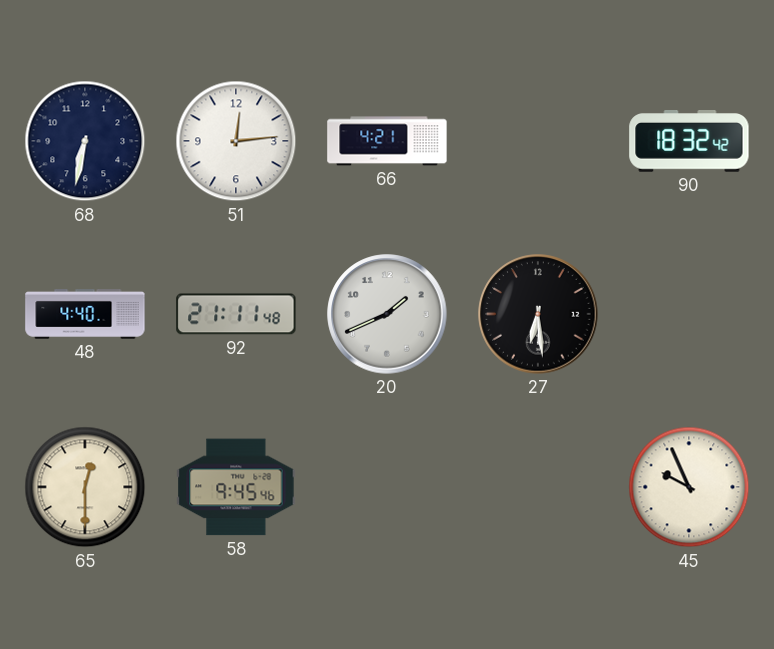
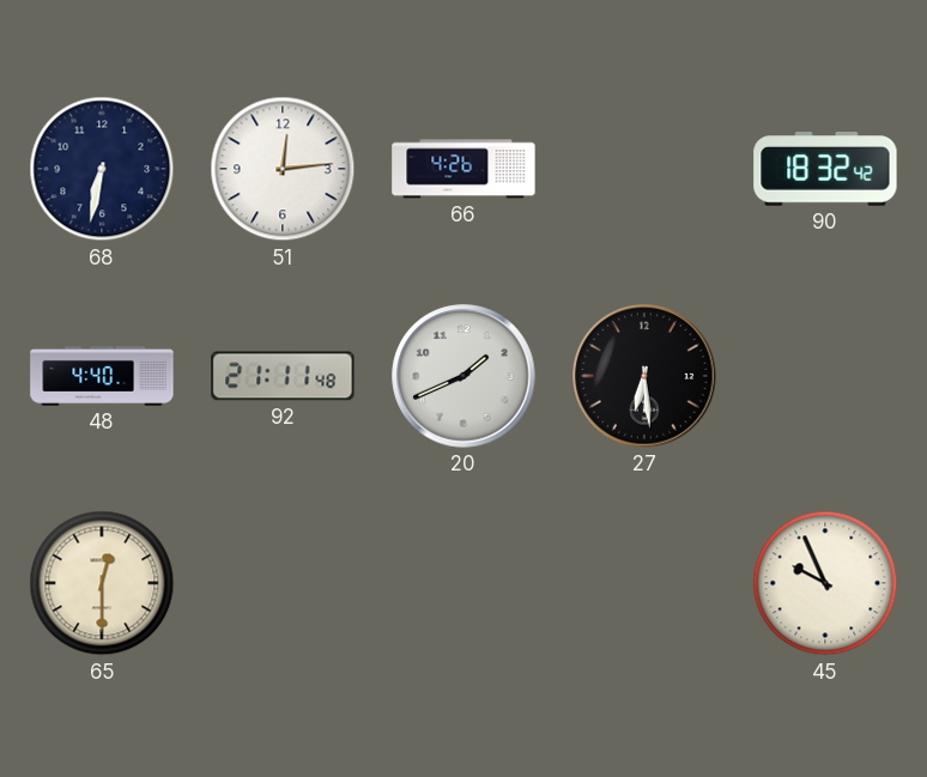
66: 4:21 -> 4:26
58: 9:45 -> none
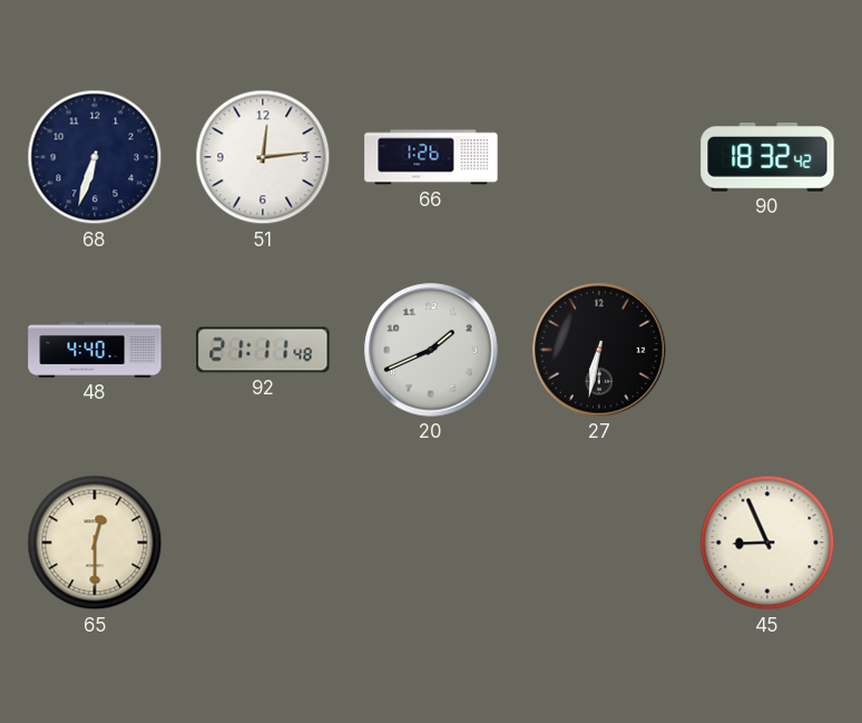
68: 6:32 -> 6:33
66: 4:26 -> 1:26
27: 6:29 -> 6:32
45: 9:56 -> 8:56
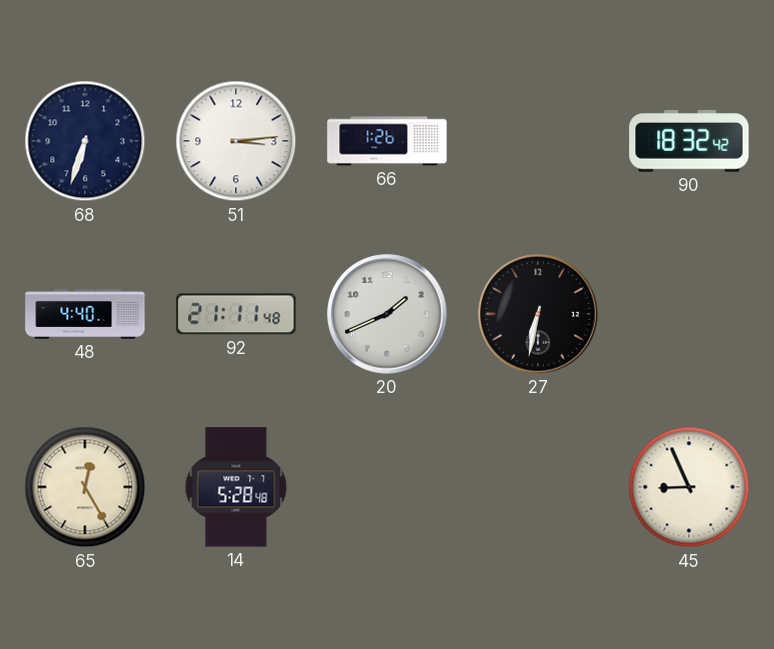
51: 12:14 -> 3:14
65: 12:30 -> 12:25
14: none -> 5:28
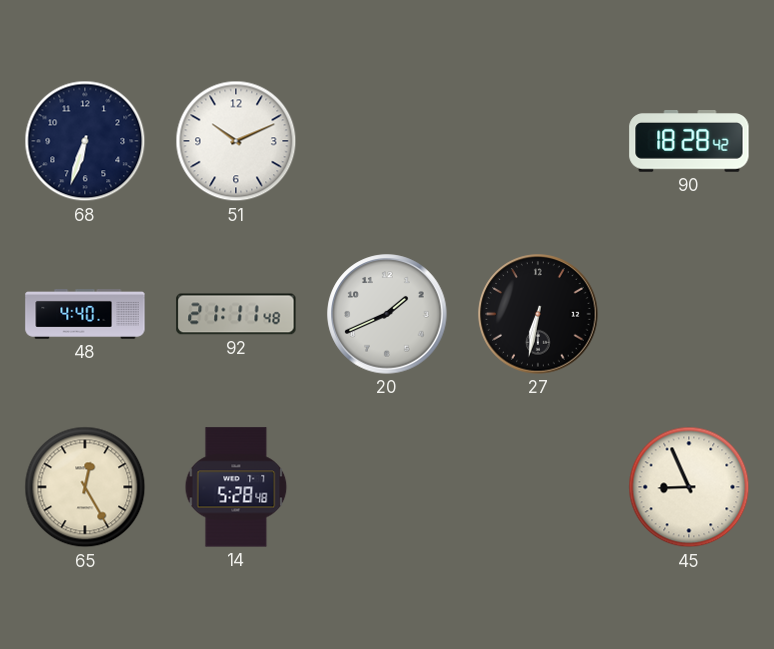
51: 3:14 -> 10:11
66: 1:26 -> none
90: 18:32 -> 18:28
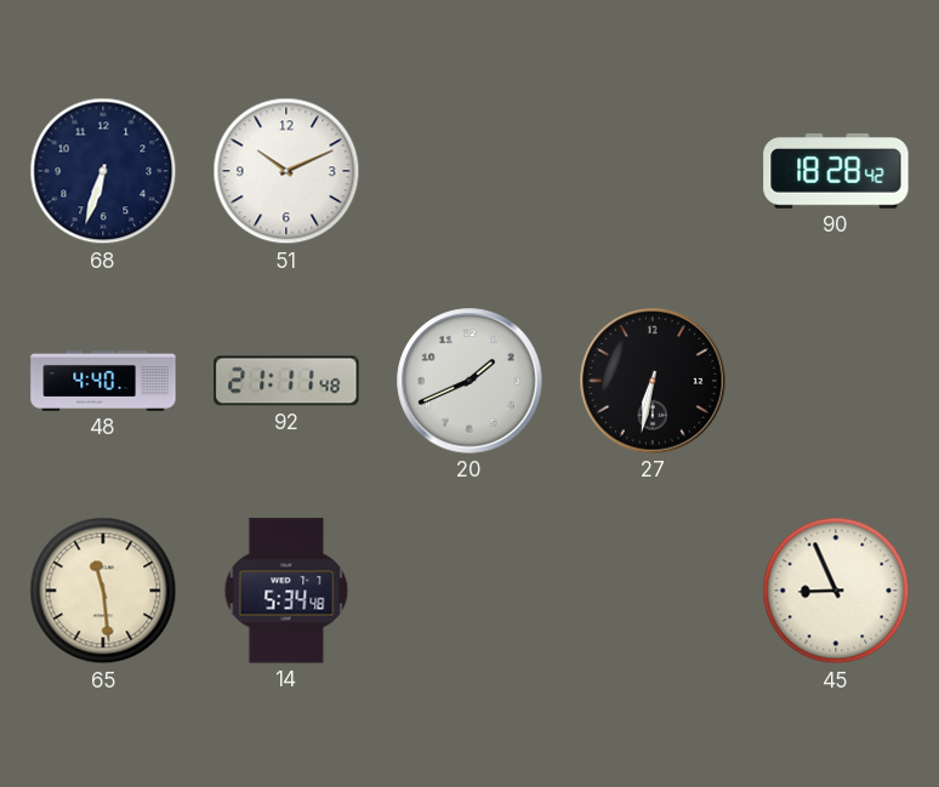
65: 12:25 -> 11:29
14: 5:28 -> 5:34
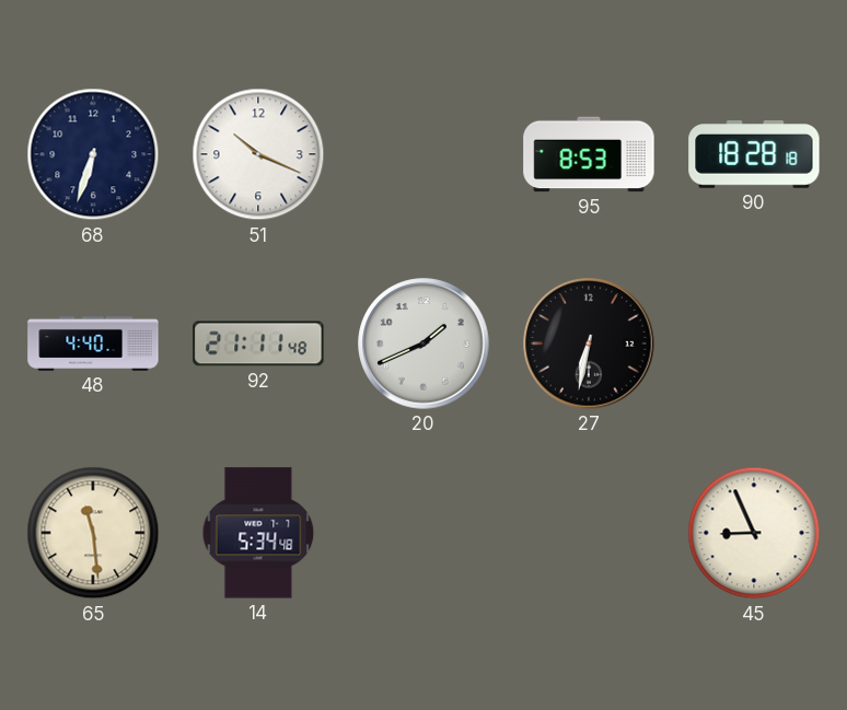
51: 10:11 -> 10:19
95: none -> 8:53
90: 18:28:42 -> 18:28:18
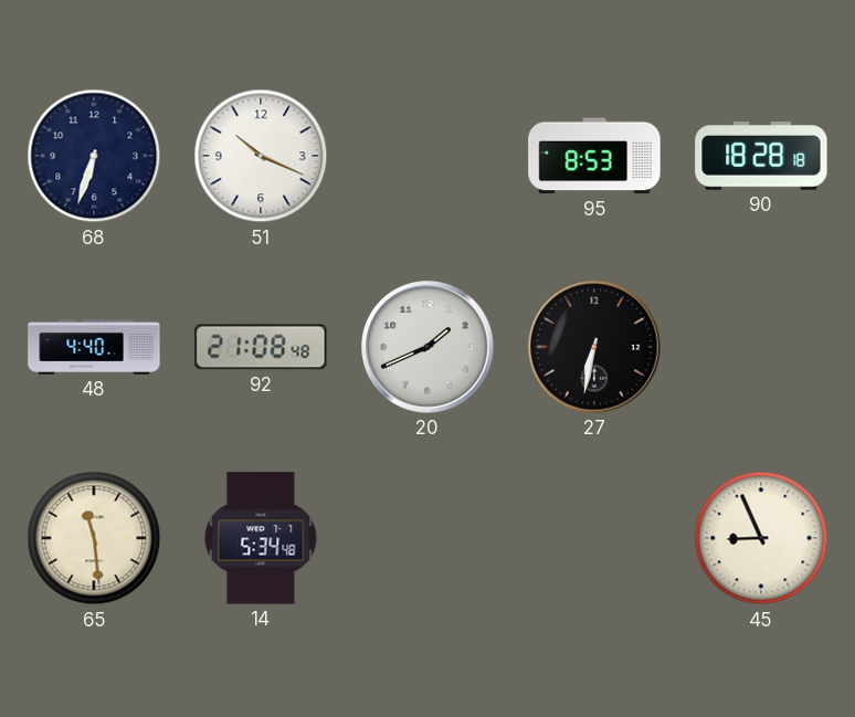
92: 21:11 -> 21:08
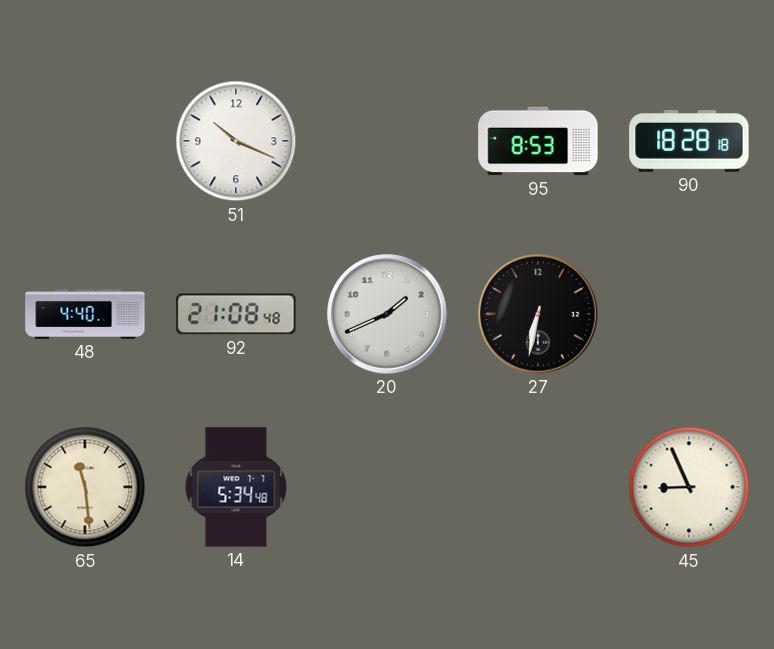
68: 6:33 -> none
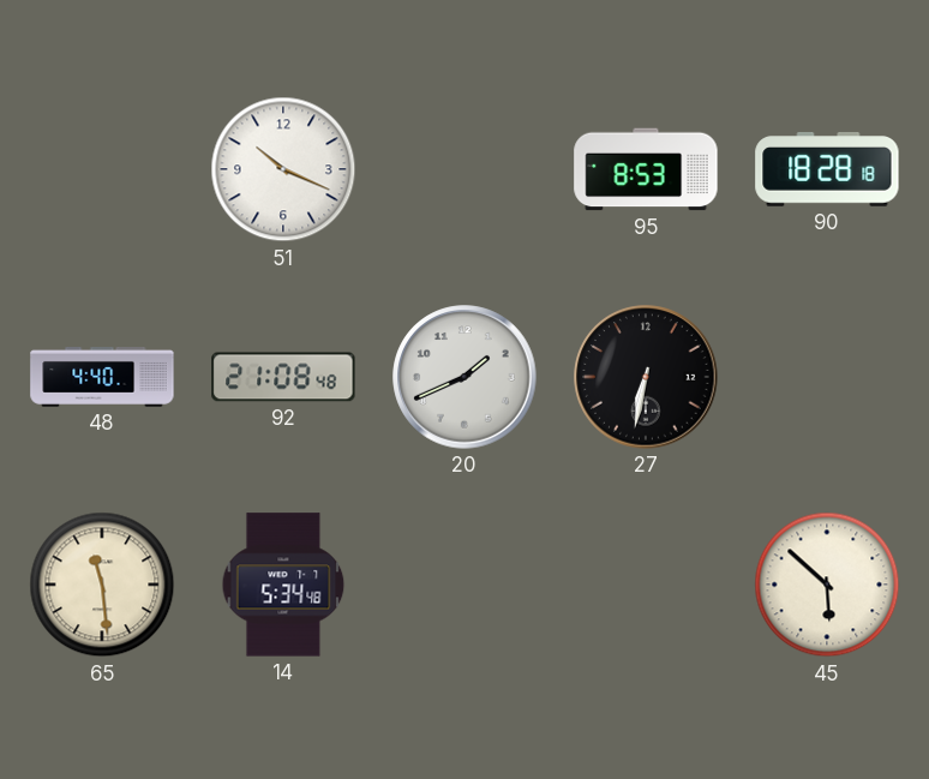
45: 8:56 -> 5:52
